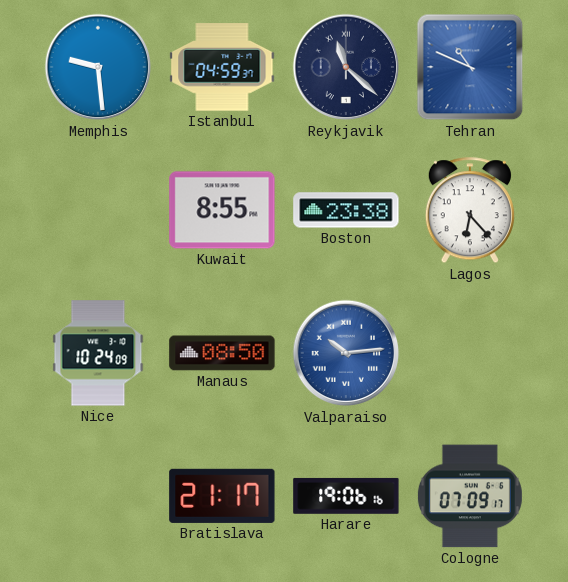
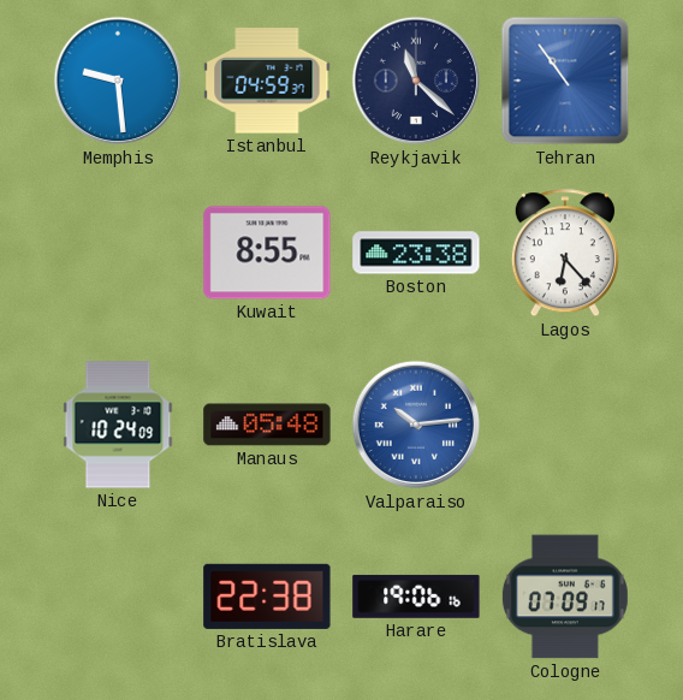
Tehran: 10:49 -> 10:54
Manaus: 08:50 -> 05:48
Bratislava: 21:17 -> 22:38
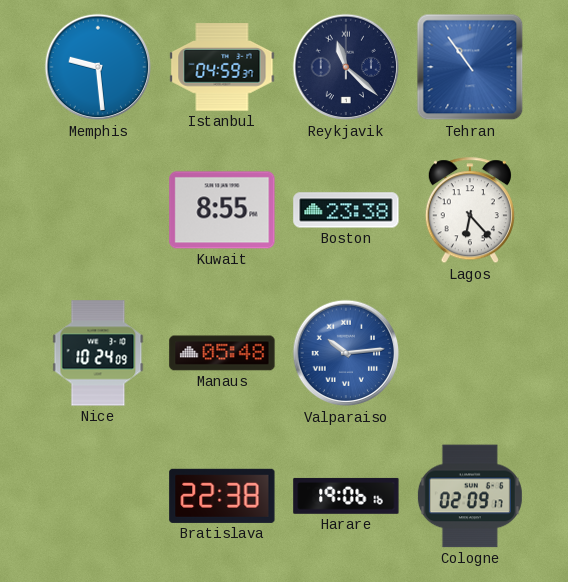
Cologne: 07:09 -> 02:09
